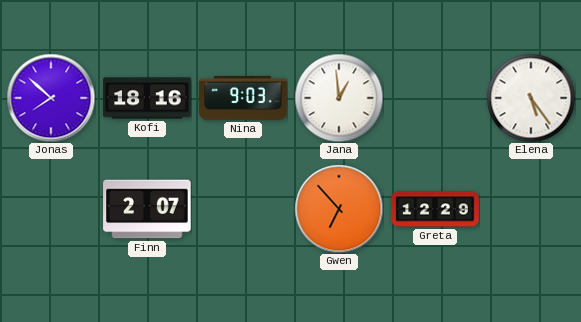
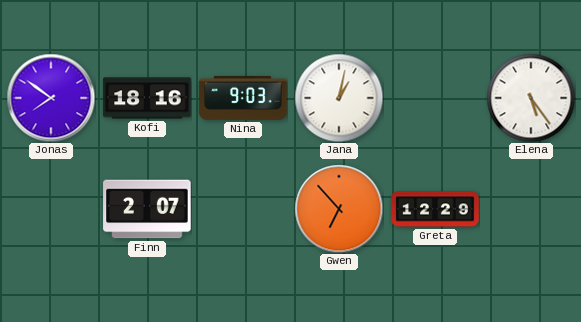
Jonas: 7:52 -> 7:51
Jana: 12:59 -> 1:02
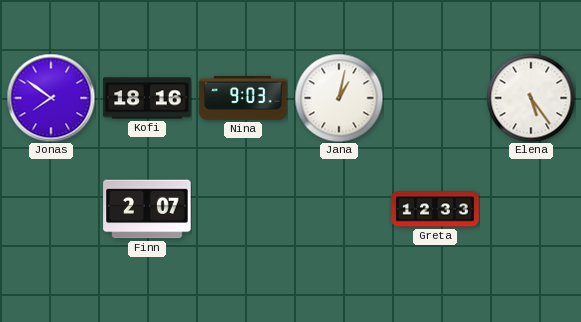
Gwen: 6:53 -> none
Greta: 12:29 -> 12:33
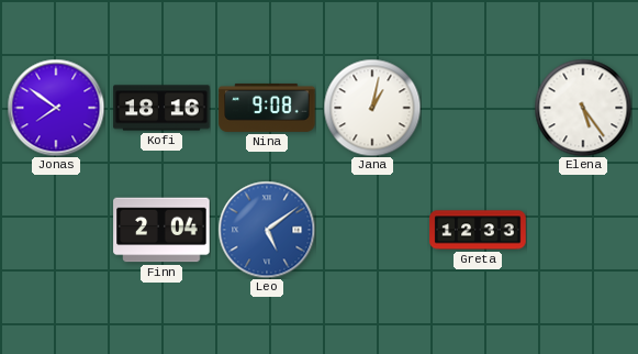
Nina: 9:03 -> 9:08
Finn: 2:07 -> 2:04
Leo: none -> 5:09
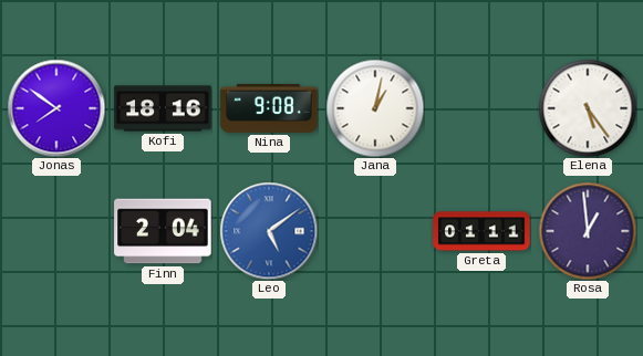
Greta: 12:33 -> 01:11
Rosa: none -> 12:59
